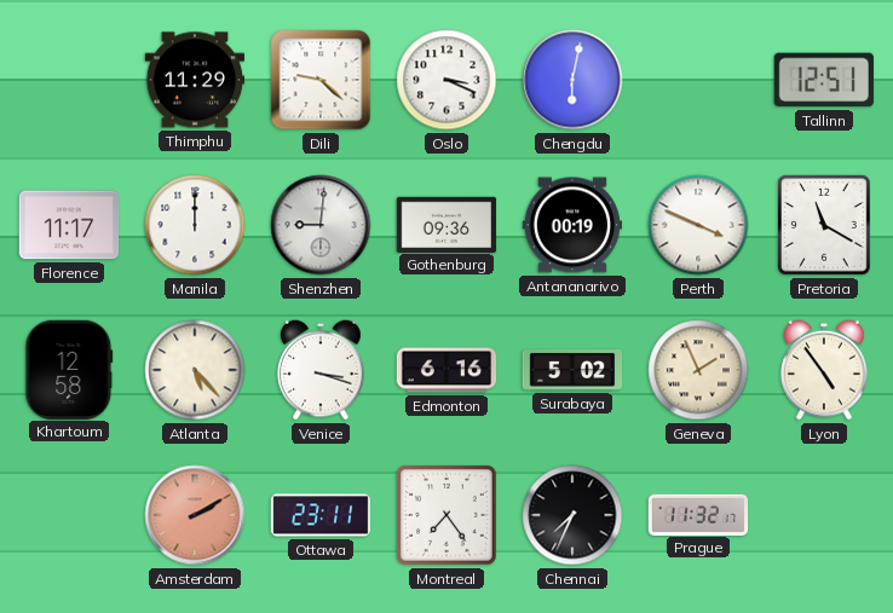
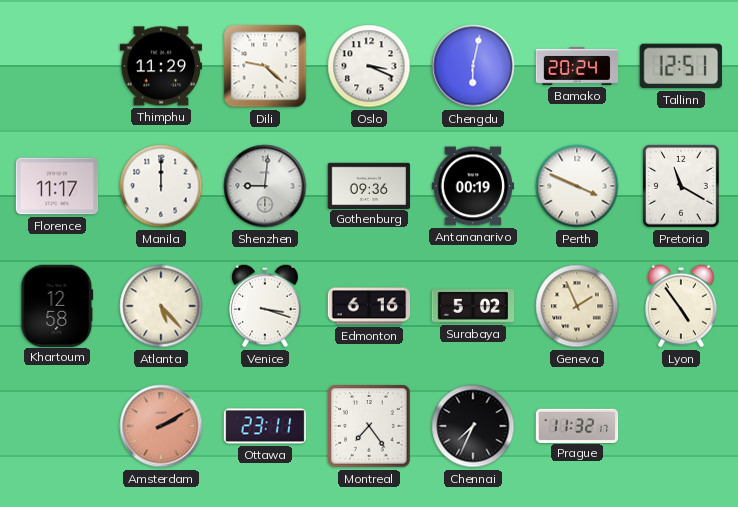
Bamako: none -> 20:24
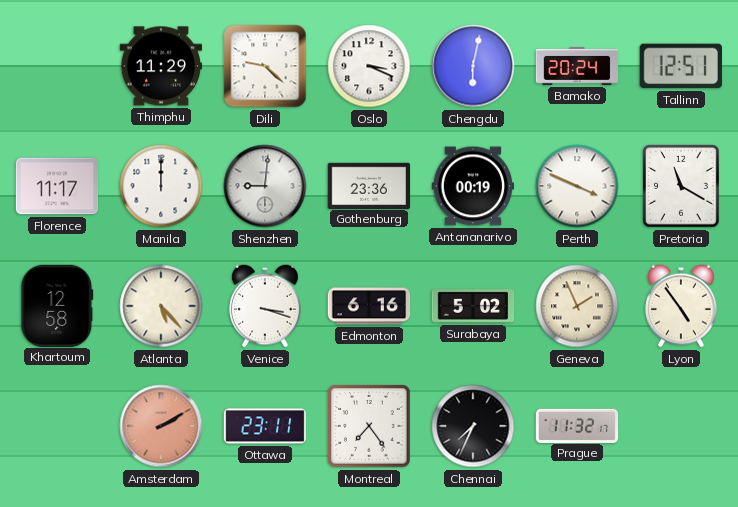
Gothenburg: 09:36 -> 23:36
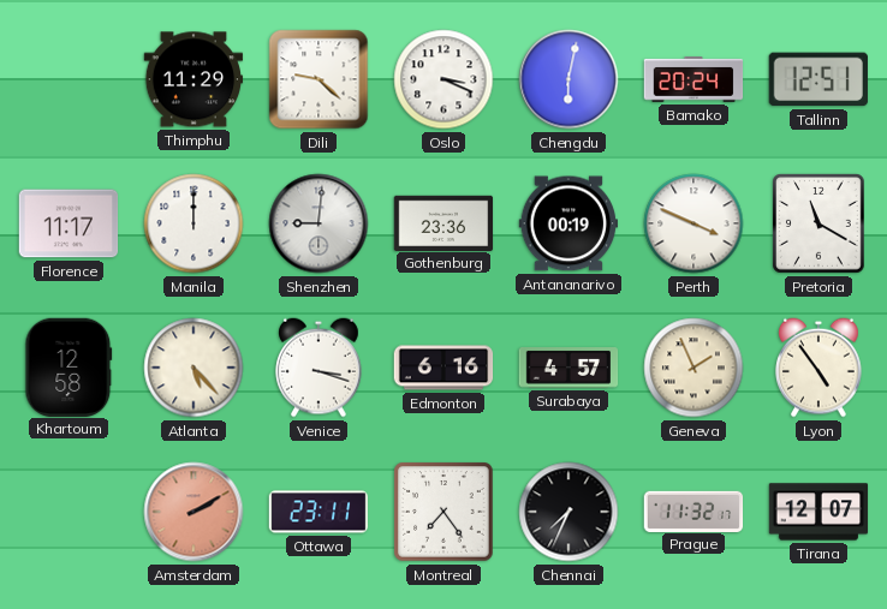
Surabaya: 5:02 -> 4:57
Tirana: none -> 12:07
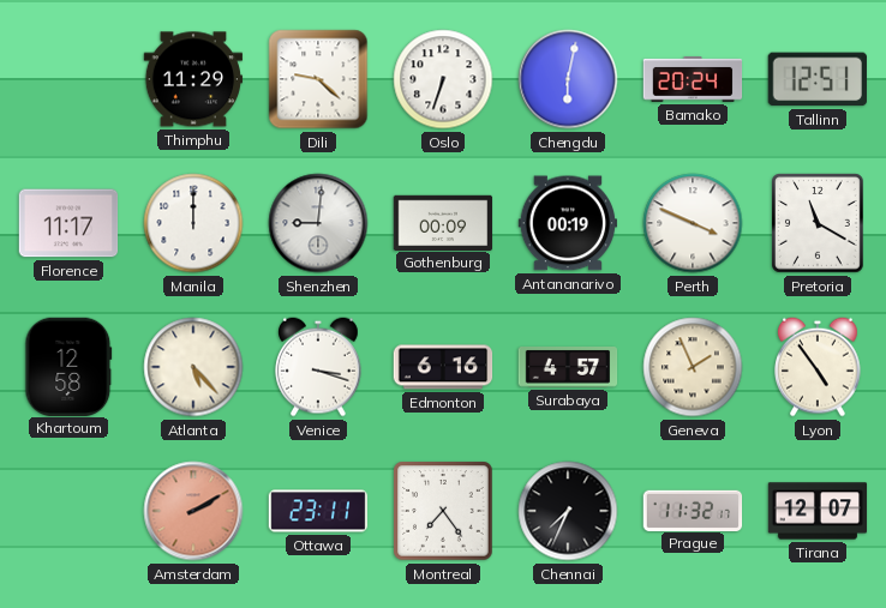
Oslo: 3:19 -> 6:33
Gothenburg: 23:36 -> 00:09
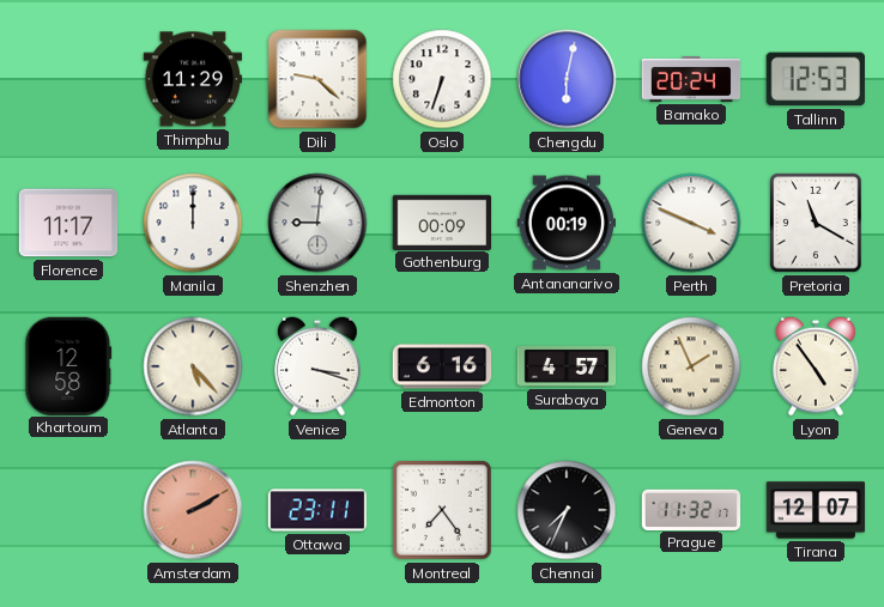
Tallinn: 12:51 -> 12:53
